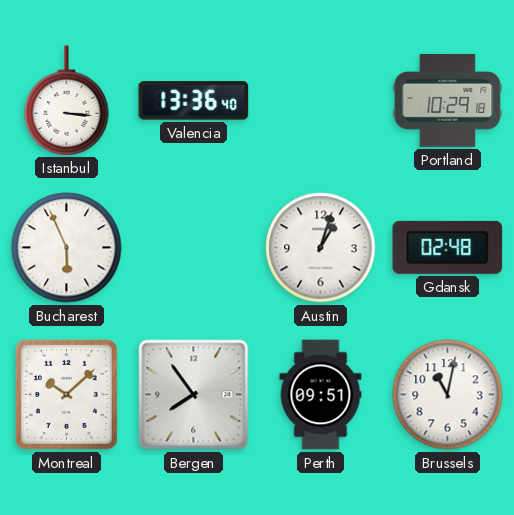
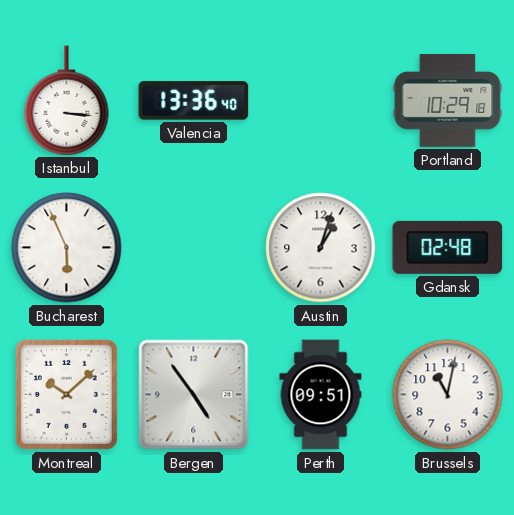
Bergen: 7:54 -> 4:54
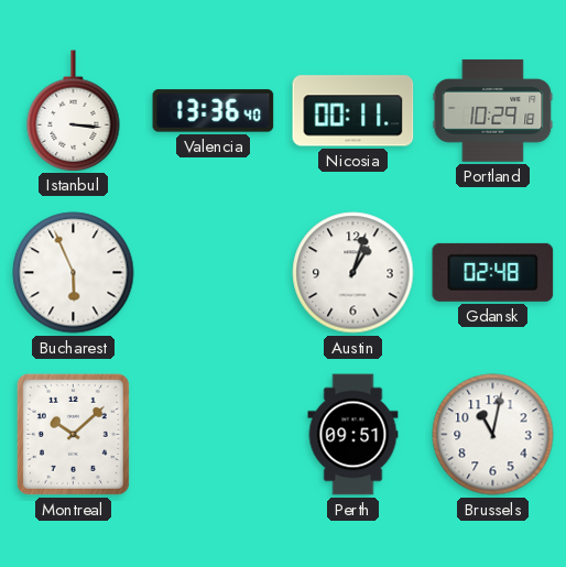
Nicosia: none -> 00:11
Bergen: 4:54 -> none
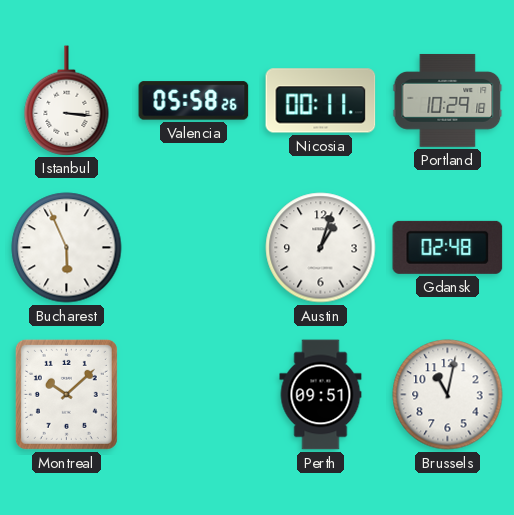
Valencia: 13:36 -> 05:58
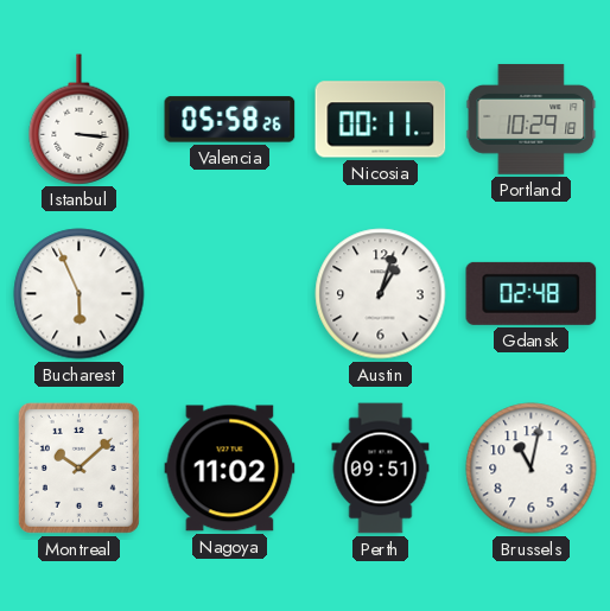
Nagoya: none -> 11:02
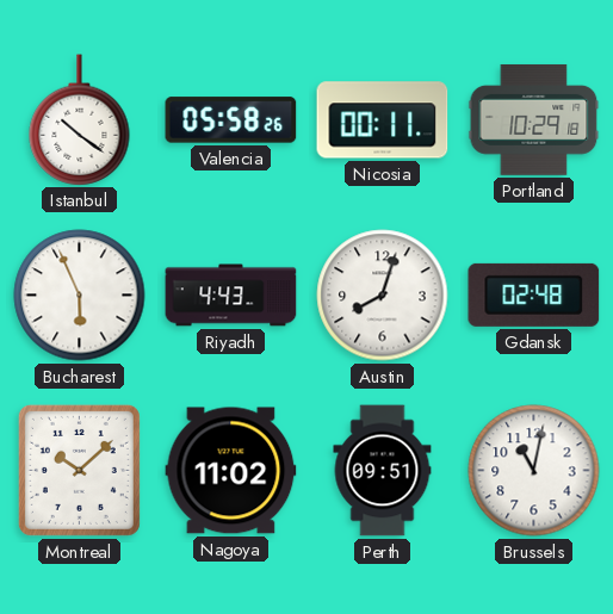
Istanbul: 3:16 -> 10:21
Riyadh: none -> 4:43
Austin: 1:03 -> 8:03
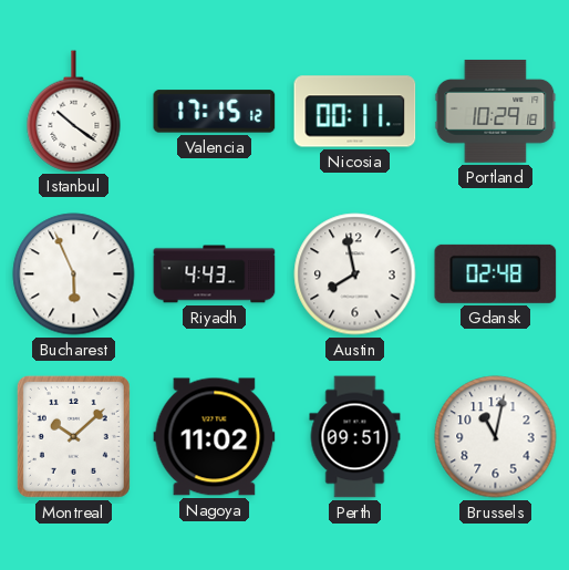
Valencia: 05:58 -> 17:15
Austin: 8:03 -> 7:58
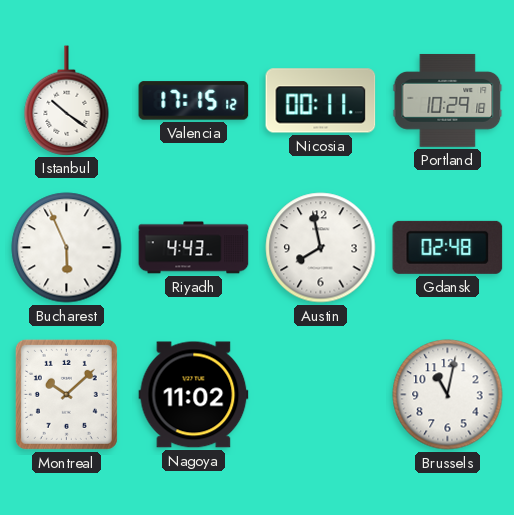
Perth: 09:51 -> none
